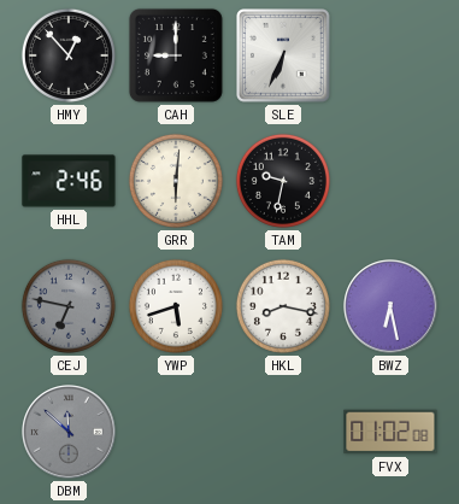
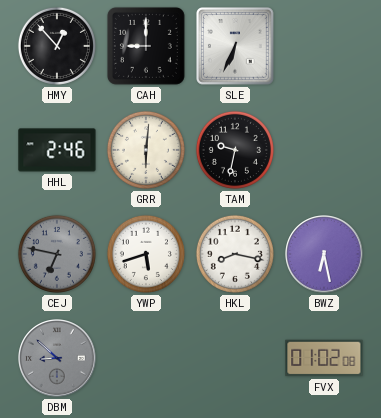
DBM: 11:52 -> 8:52
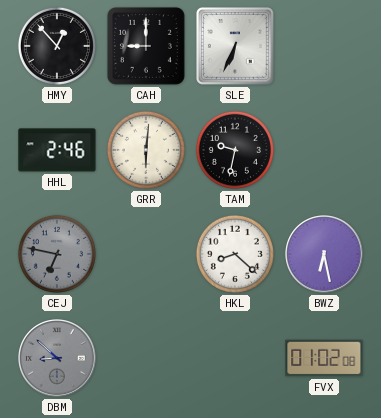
YWP: 5:42 -> none
HKL: 8:17 -> 8:22
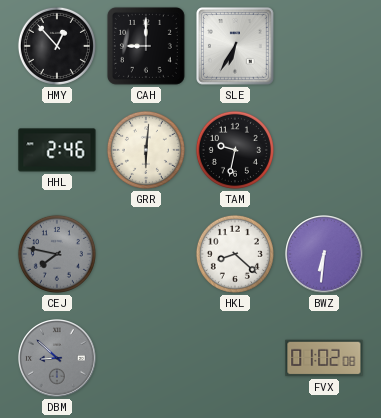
SLE: 6:34 -> 6:35
CEJ: 6:47 -> 7:47
BWZ: 6:28 -> 6:31
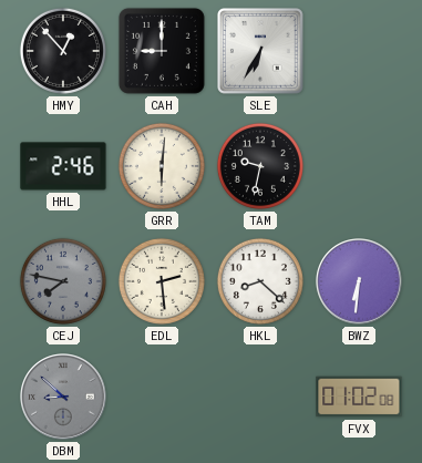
EDL: none -> 2:29
